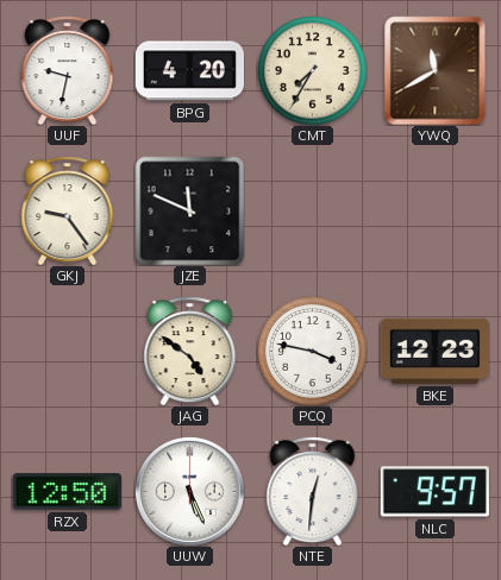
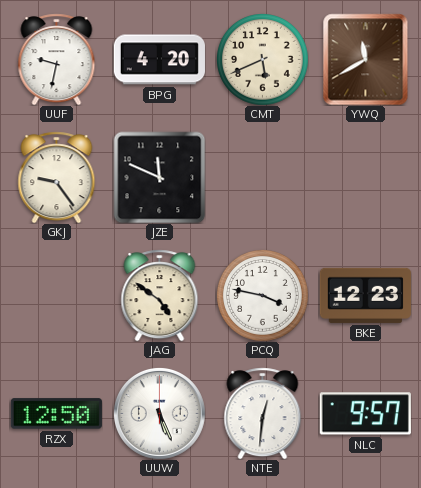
CMT: 7:35 -> 5:41
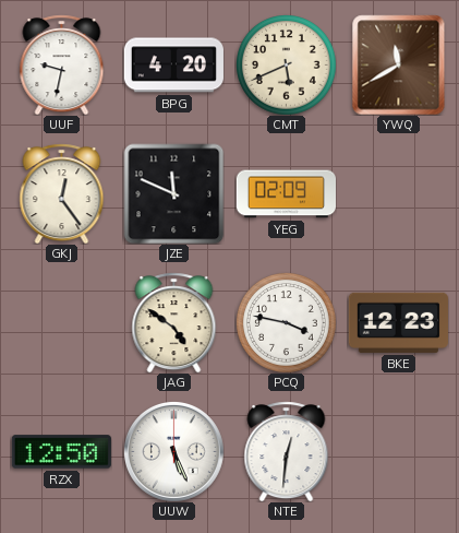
GKJ: 9:24 -> 12:24
YEG: none -> 02:09
NLC: 9:57 -> none
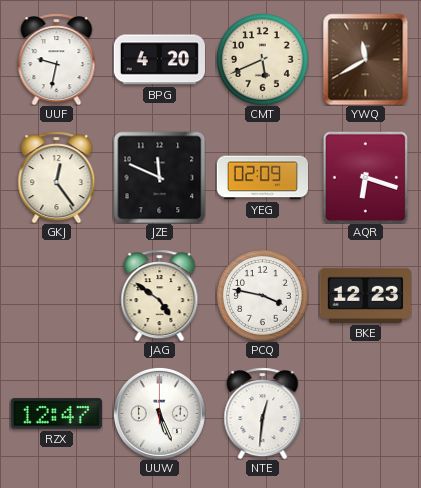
AQR: none -> 6:18
RZX: 12:50 -> 12:47
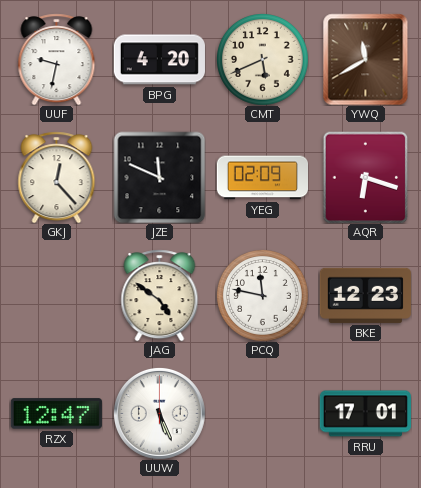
GKJ: 12:24 -> 12:23
PCQ: 3:47 -> 11:47
NTE: 12:31 -> none
RRU: none -> 17:01
